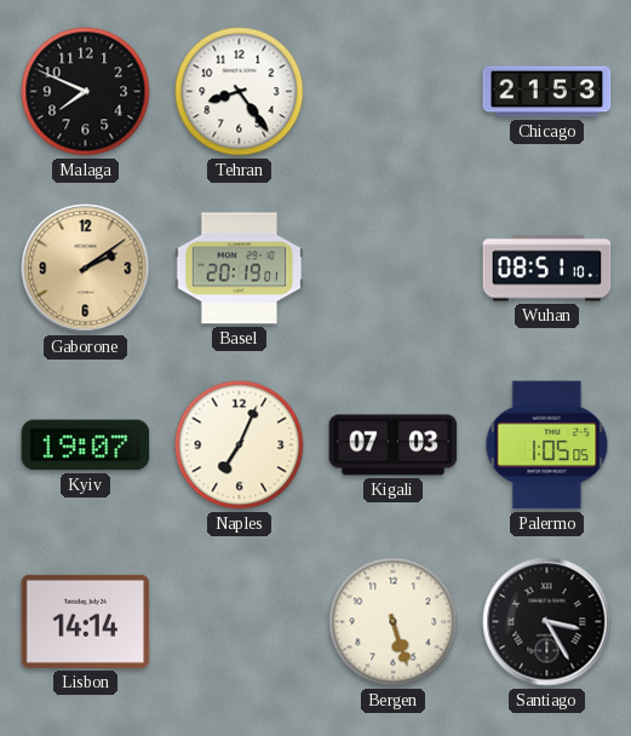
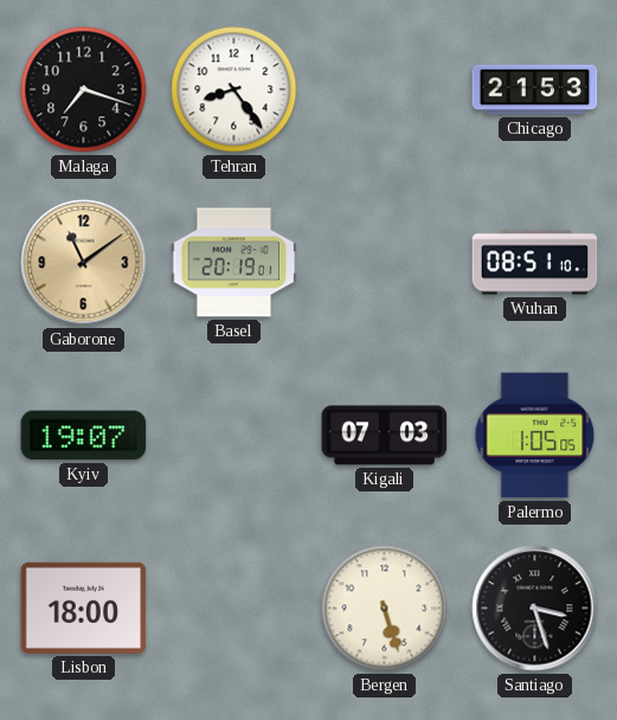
Malaga: 7:49 -> 7:18
Gaborone: 2:09 -> 11:09
Naples: 7:04 -> none
Lisbon: 14:14 -> 18:00
Santiago: 3:25 -> 3:27
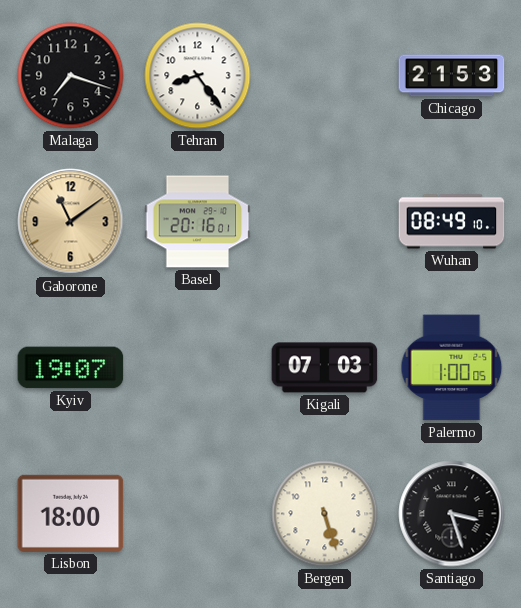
Basel: 20:19 -> 20:16
Wuhan: 08:51 -> 08:49
Palermo: 1:05 -> 1:00
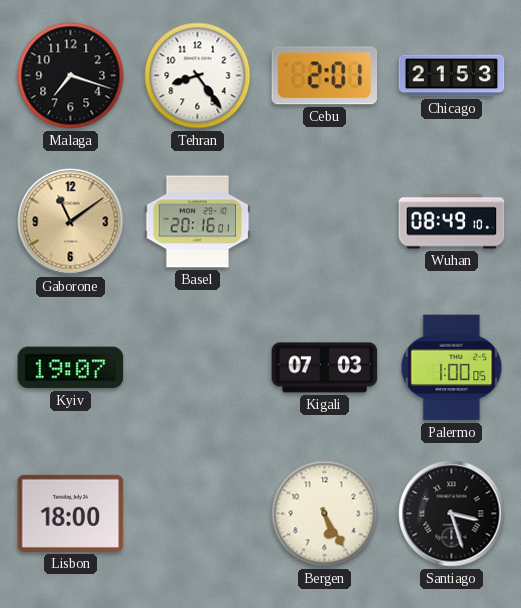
Cebu: none -> 2:01
Bergen: 5:27 -> 5:25
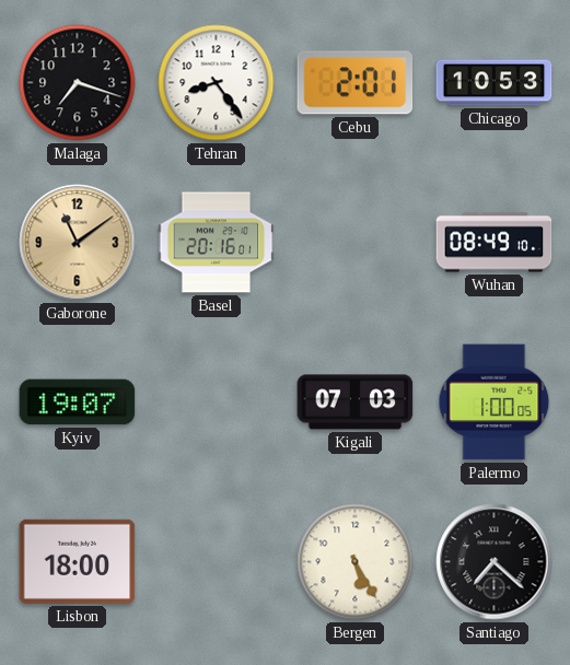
Chicago: 21:53 -> 10:53
Santiago: 3:27 -> 7:22
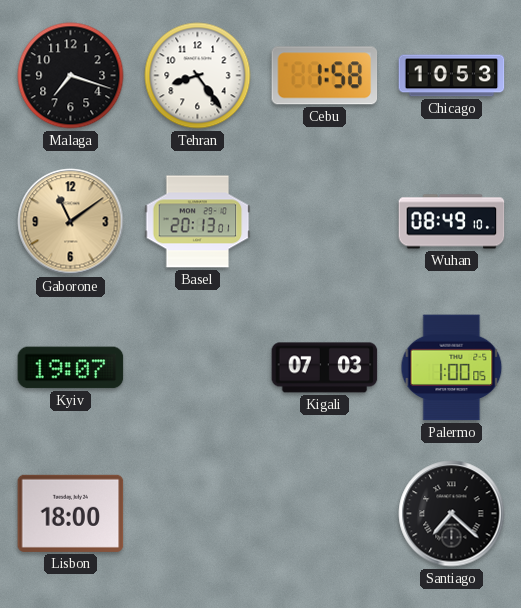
Cebu: 2:01 -> 1:58
Basel: 20:16 -> 20:13
Bergen: 5:25 -> none
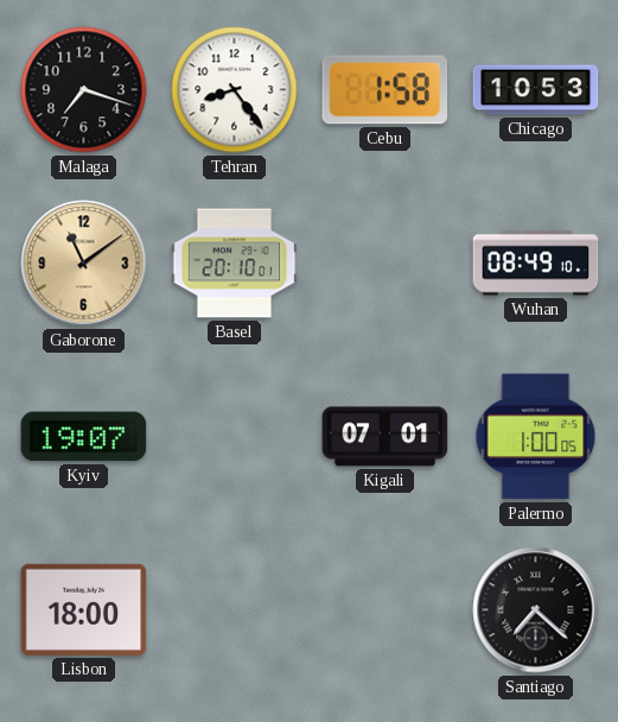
Basel: 20:13 -> 20:10
Kigali: 07:03 -> 07:01
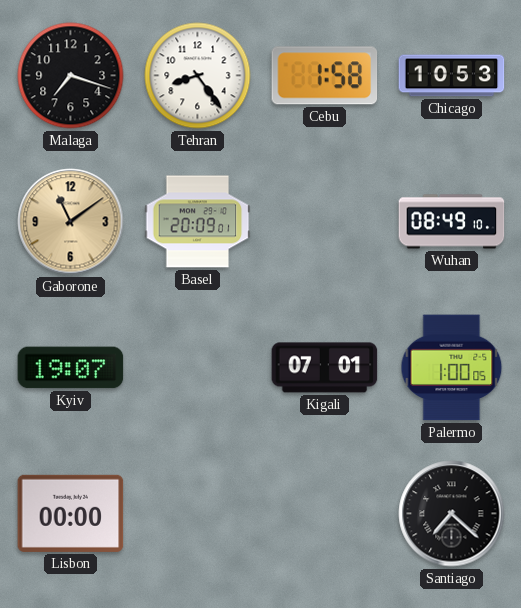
Basel: 20:10 -> 20:09
Lisbon: 18:00 -> 00:00
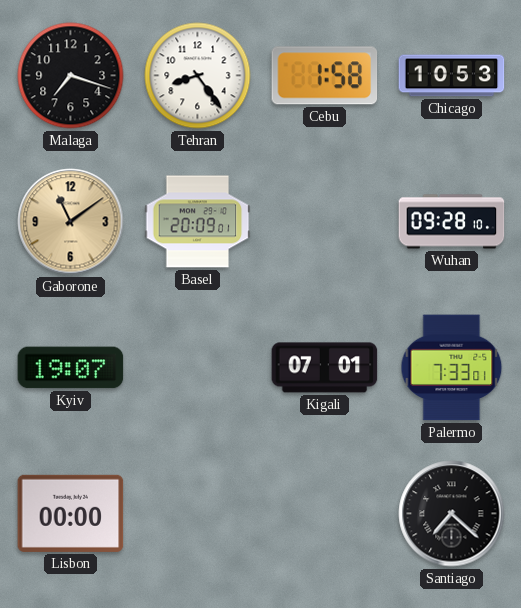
Wuhan: 08:49 -> 09:28
Palermo: 1:00 -> 7:33
